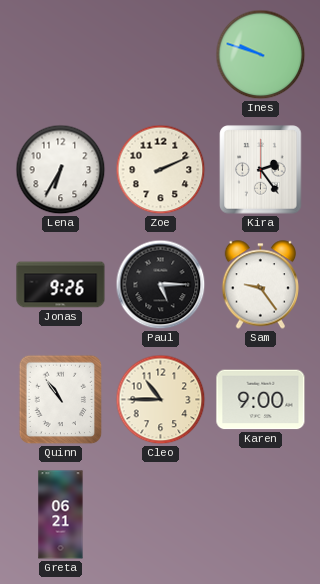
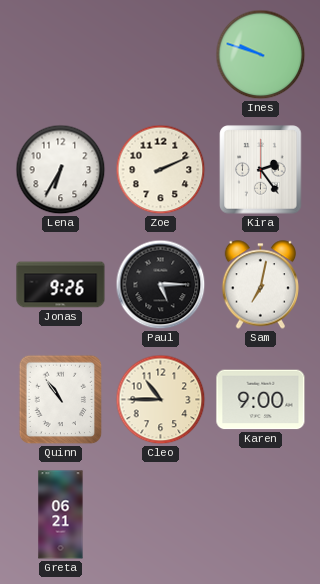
Sam: 9:24 -> 7:02
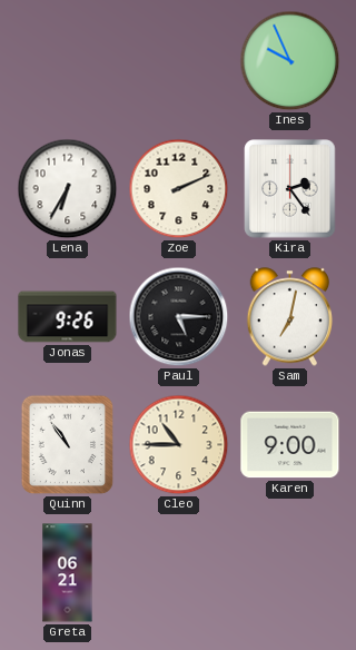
Ines: 9:48 -> 9:56
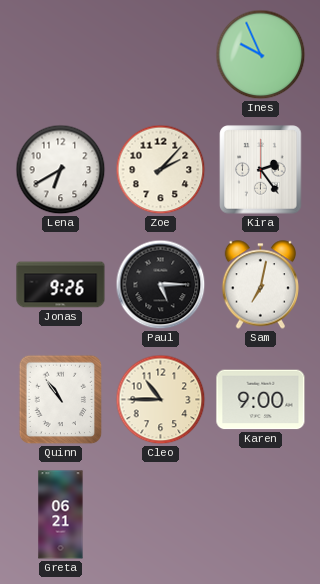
Lena: 6:35 -> 6:40
Zoe: 2:11 -> 2:07
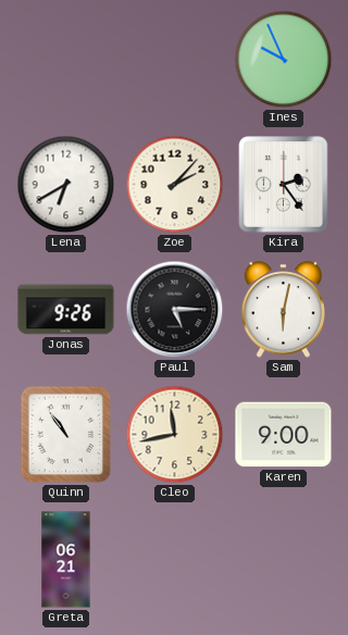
Sam: 7:02 -> 6:02
Cleo: 10:45 -> 11:43
